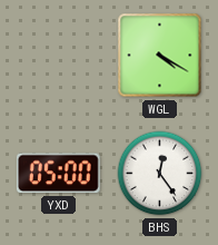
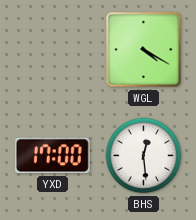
YXD: 05:00 -> 17:00
BHS: 12:24 -> 12:29
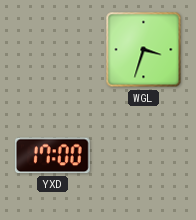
WGL: 4:20 -> 3:33
BHS: 12:29 -> none
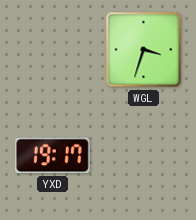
YXD: 17:00 -> 19:17
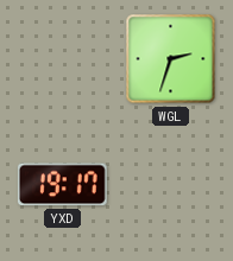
WGL: 3:33 -> 2:33
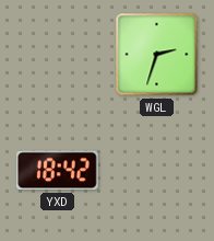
YXD: 19:17 -> 18:42
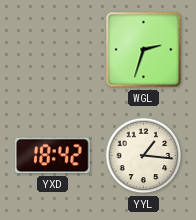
YYL: none -> 1:16
